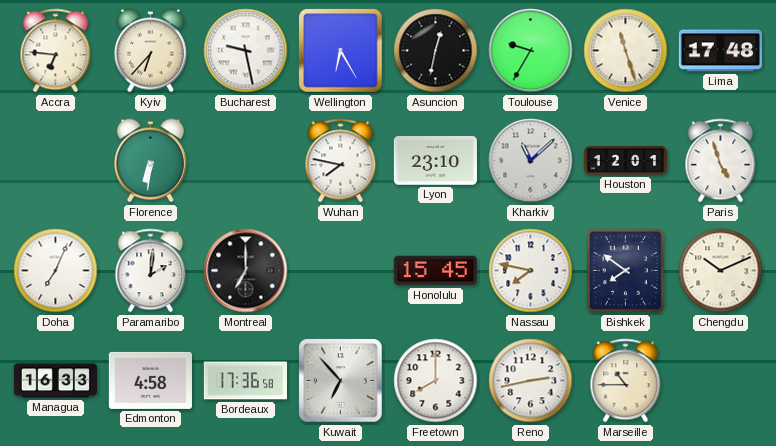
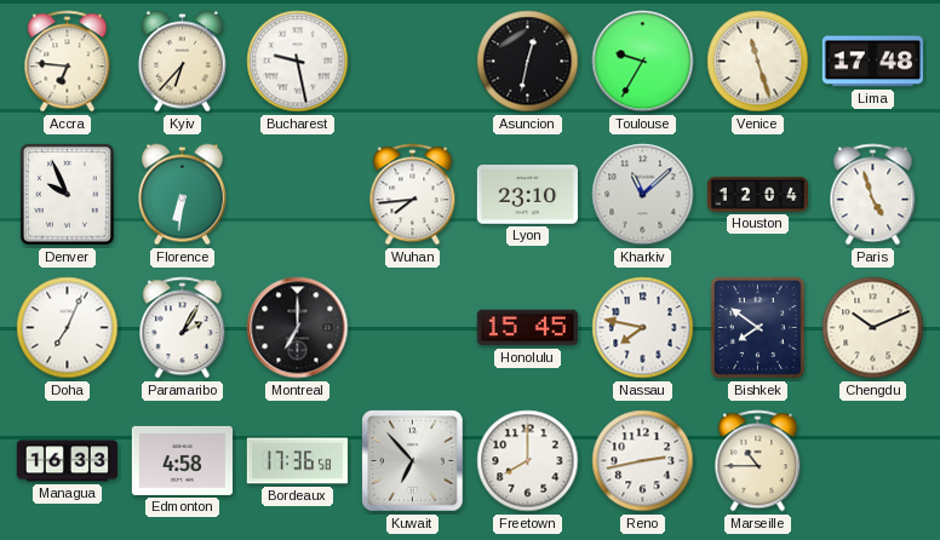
Wellington: 6:25 -> none
Denver: none -> 9:56
Wuhan: 7:47 -> 7:44
Houston: 12:01 -> 12:04
Paramaribo: 2:01 -> 2:05
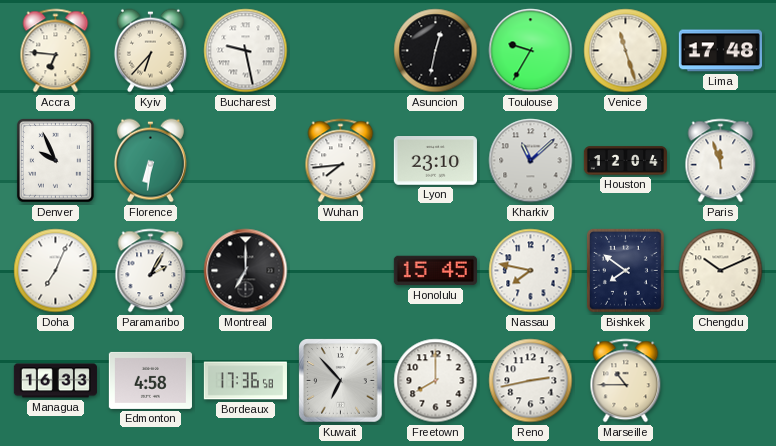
Paris: 4:57 -> 11:57
